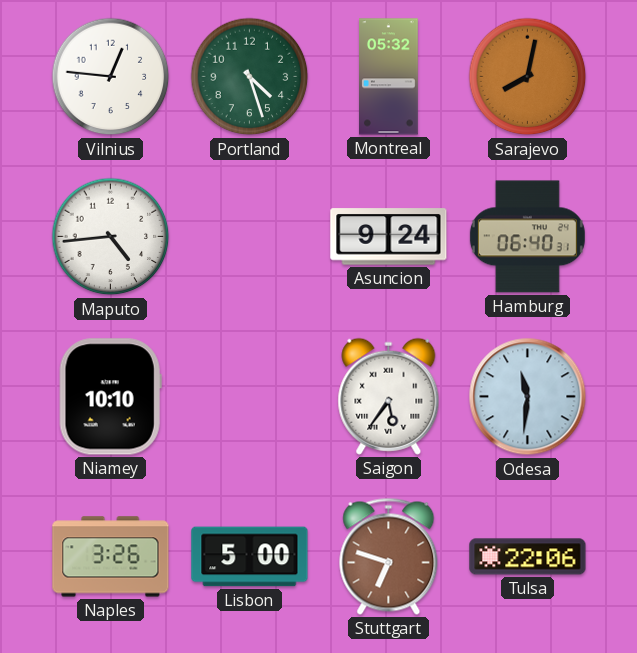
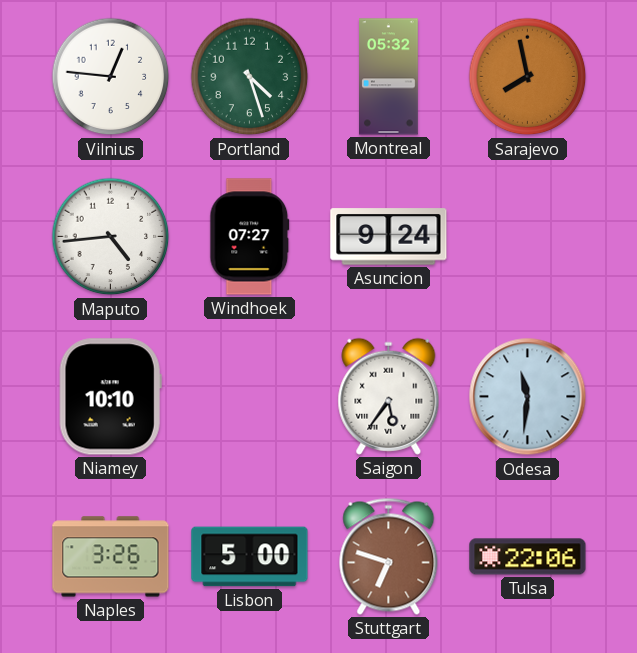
Sarajevo: 8:02 -> 7:58
Windhoek: none -> 07:27
Hamburg: 06:40 -> none
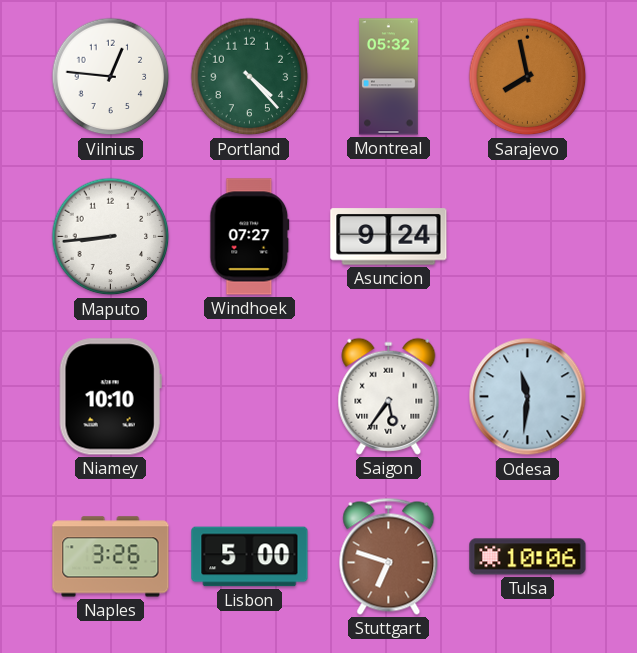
Portland: 4:27 -> 4:23
Maputo: 4:44 -> 8:44
Tulsa: 22:06 -> 10:06
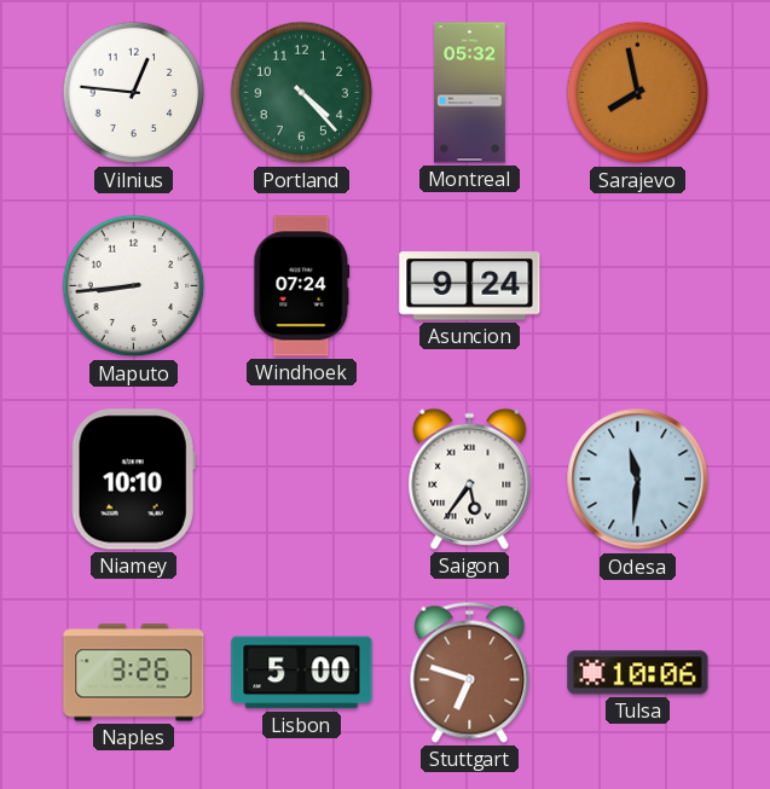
Windhoek: 07:27 -> 07:24
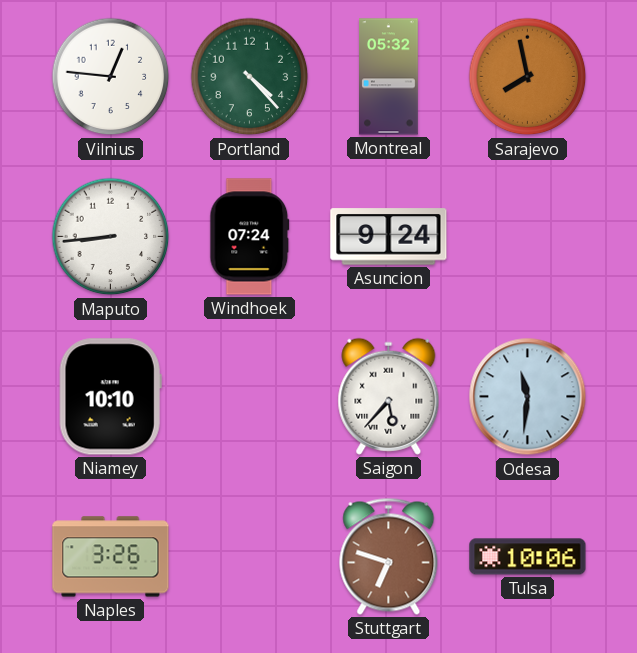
Saigon: 5:36 -> 5:37
Lisbon: 5:00 -> none
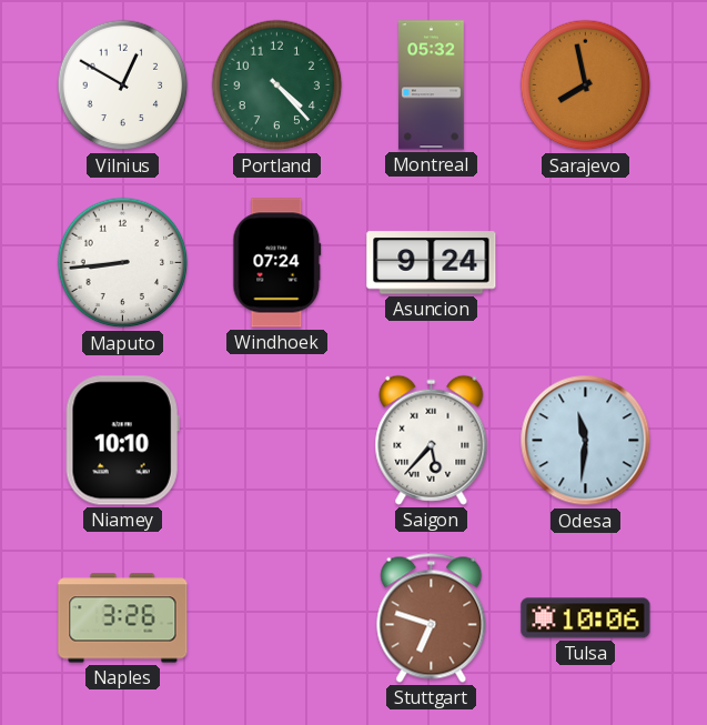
Vilnius: 12:46 -> 12:50
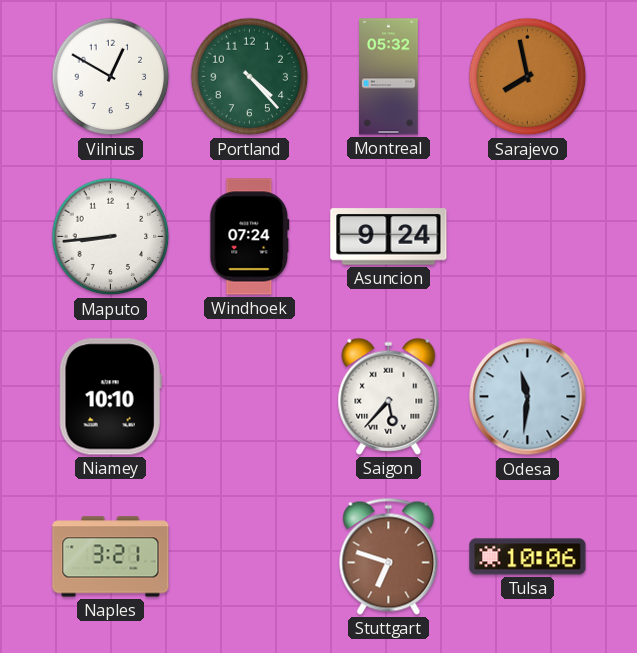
Naples: 3:26 -> 3:21
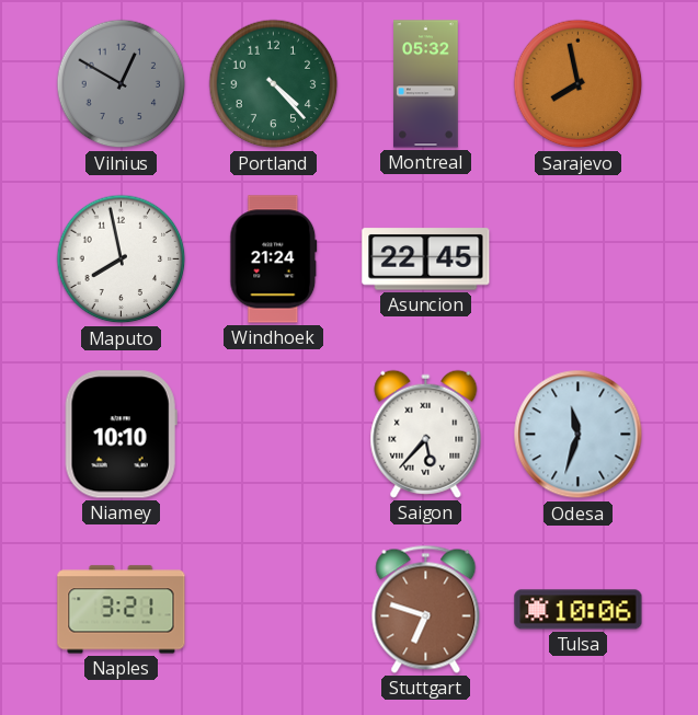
Vilnius dial: white -> grey
Maputo: 8:44 -> 7:58
Windhoek: 07:24 -> 21:24
Asuncion: 9:24 -> 22:45
Odesa: 11:31 -> 11:33
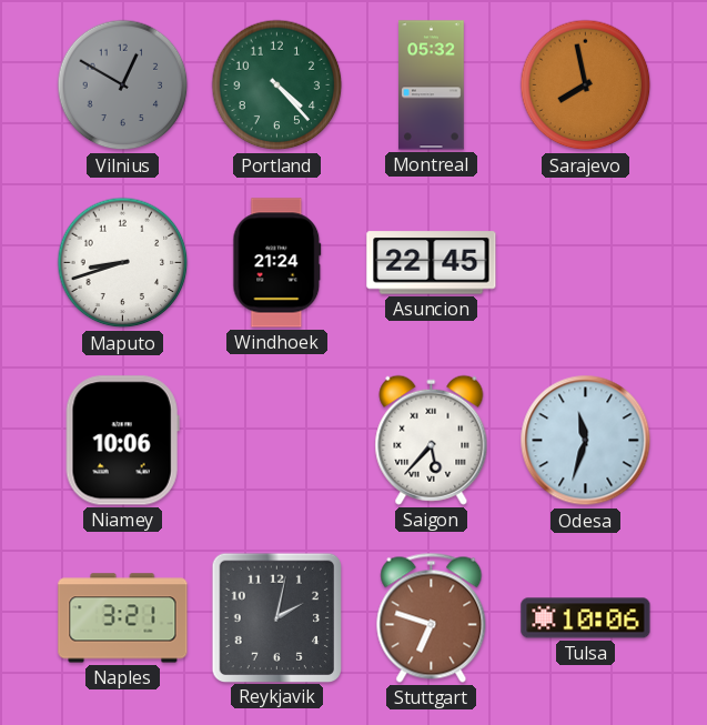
Maputo: 7:58 -> 8:42
Niamey: 10:10 -> 10:06
Reykjavik: none -> 2:02
